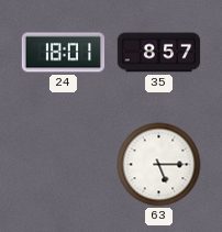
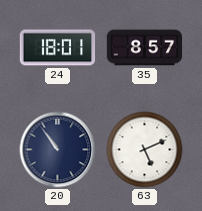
20: none -> 10:54
63: 5:15 -> 5:11
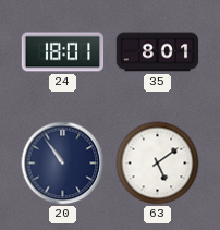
35: 8:57 -> 8:01
63: 5:11 -> 5:09
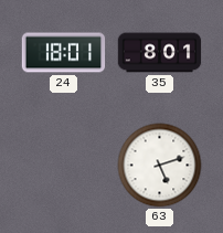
20: 10:54 -> none
63: 5:09 -> 5:12
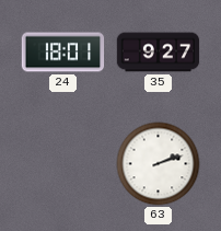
35: 8:01 -> 9:27
63: 5:12 -> 2:12
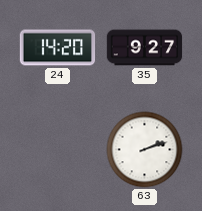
24: 18:01 -> 14:20
